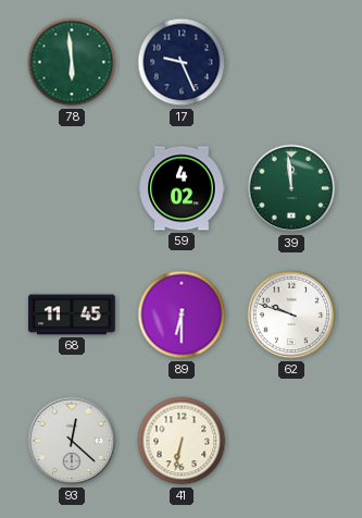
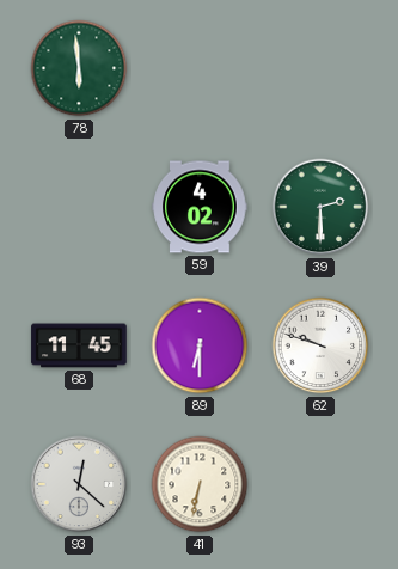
17: 9:26 -> none
39: 11:59 -> 2:30
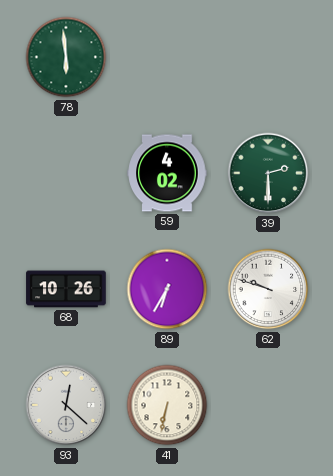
68: 11:45 -> 10:26
89: 6:30 -> 6:35
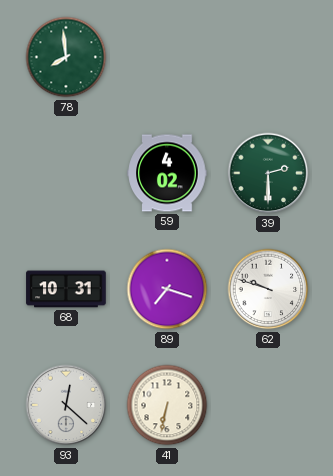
78: 5:59 -> 7:59
68: 10:26 -> 10:31
89: 6:35 -> 7:18
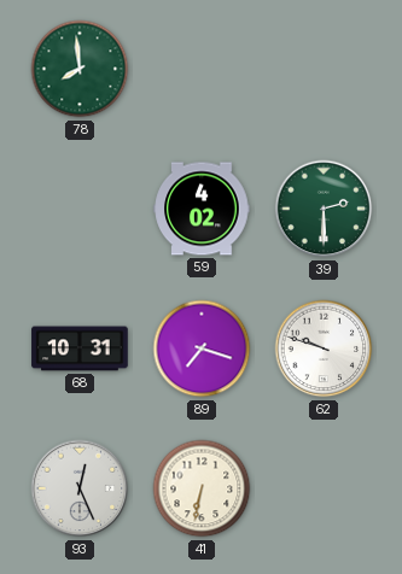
93: 12:22 -> 12:26
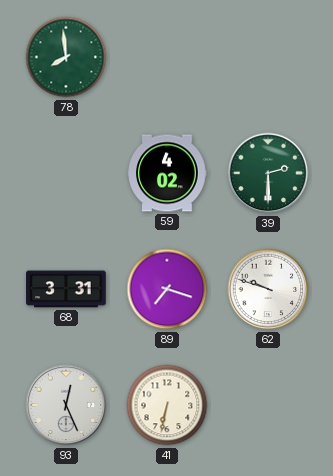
68: 10:31 -> 3:31
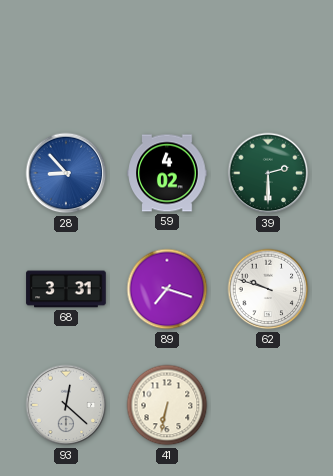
78: 7:59 -> none
28: none -> 8:53
93: 12:26 -> 12:22
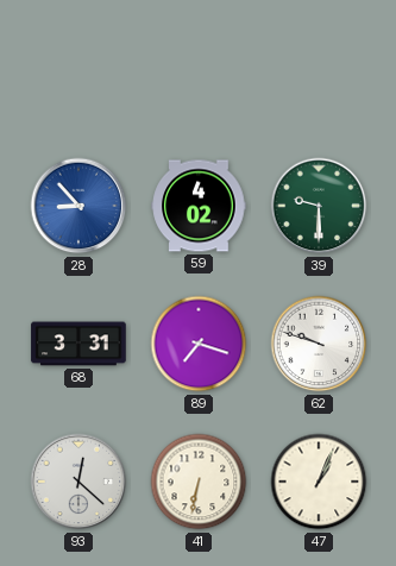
39: 2:30 -> 9:30
47: none -> 1:04
